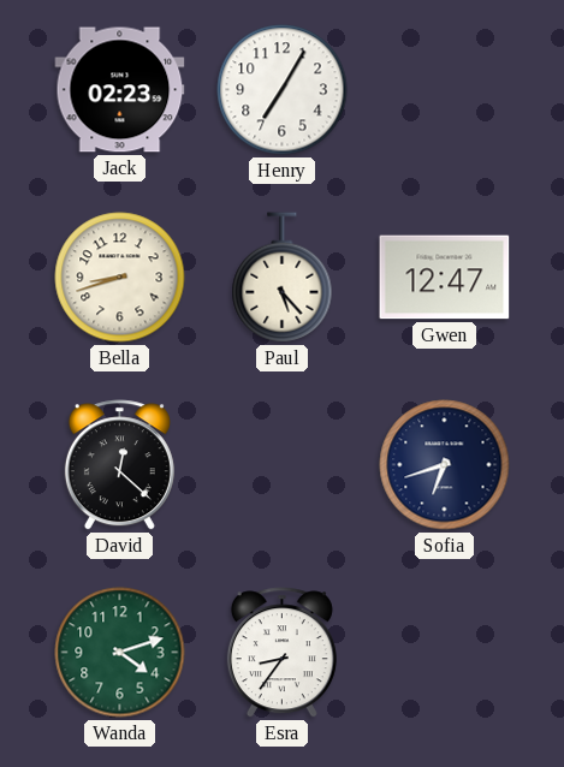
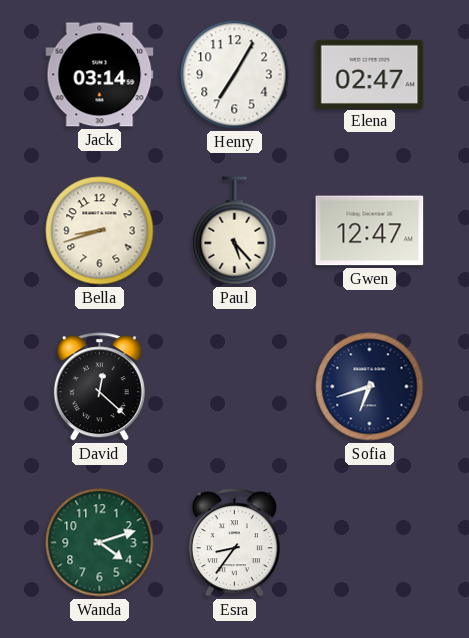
Jack: 02:23 -> 03:14
Elena: none -> 02:47
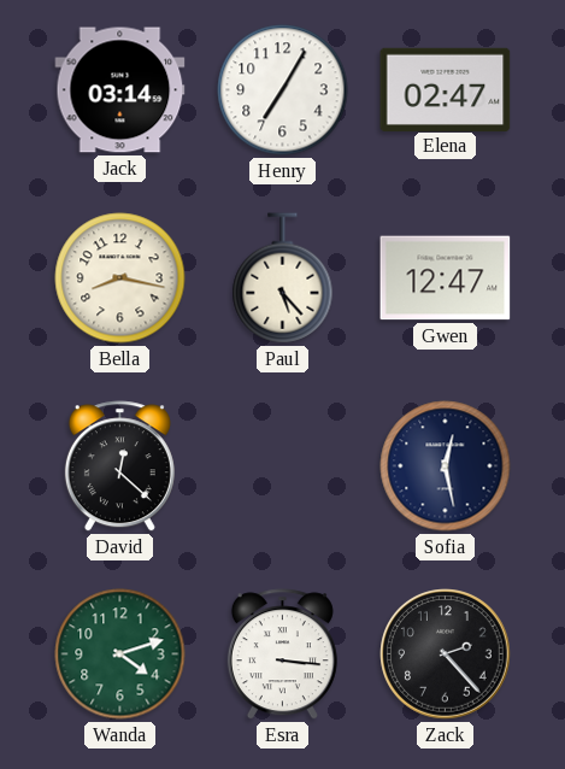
Bella: 8:42 -> 8:17
Sofia: 6:42 -> 12:28
Esra: 8:36 -> 3:16
Zack: none -> 2:23
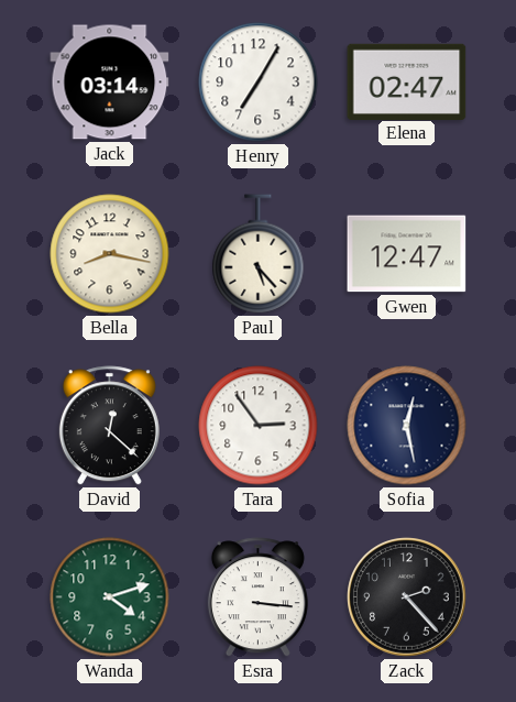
Tara: none -> 2:54
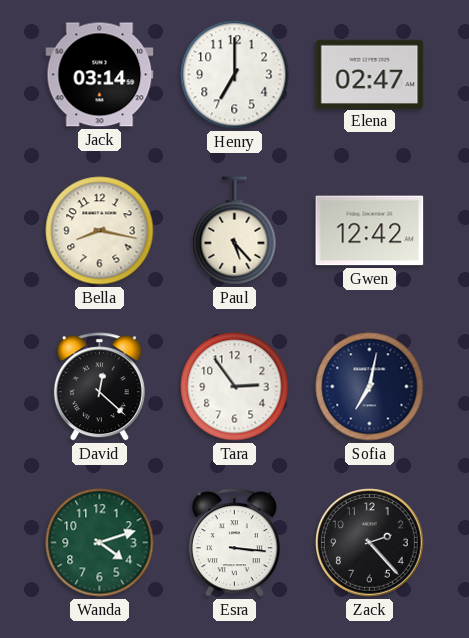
Henry: 7:05 -> 7:00
Gwen: 12:47 -> 12:42
Sofia: 12:28 -> 7:02
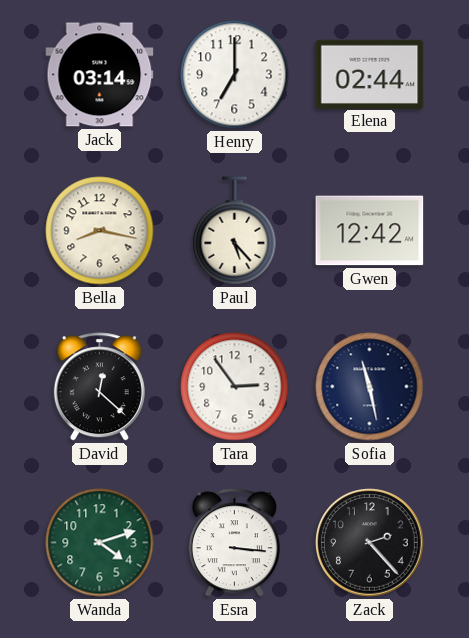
Elena: 02:47 -> 02:44
Sofia: 7:02 -> 11:28
